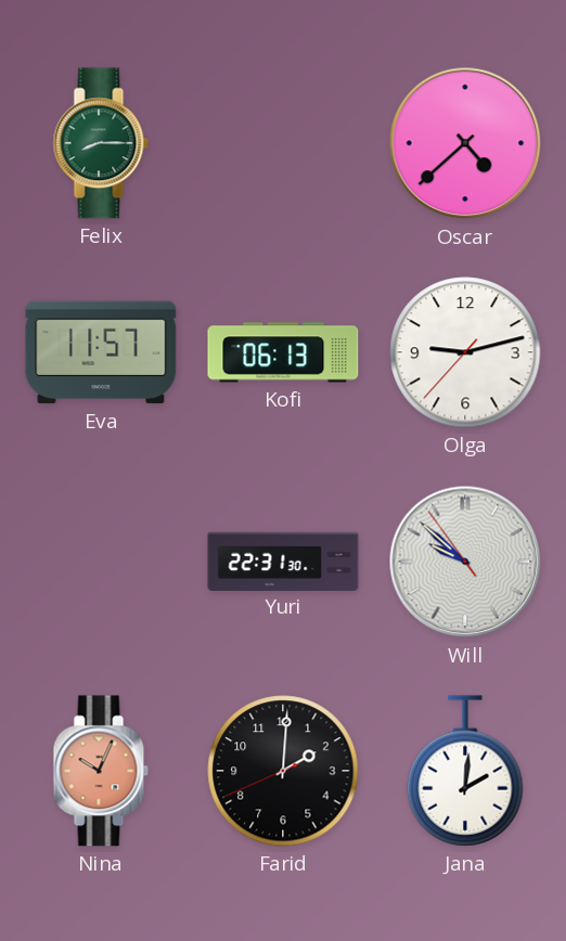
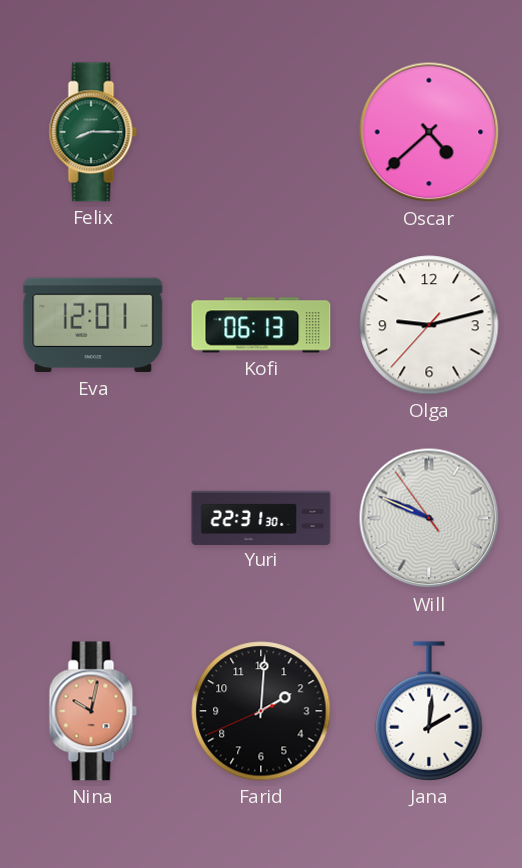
Eva: 11:57 -> 12:01
Will: 9:51 -> 9:48
Nina: 10:04 -> 10:02
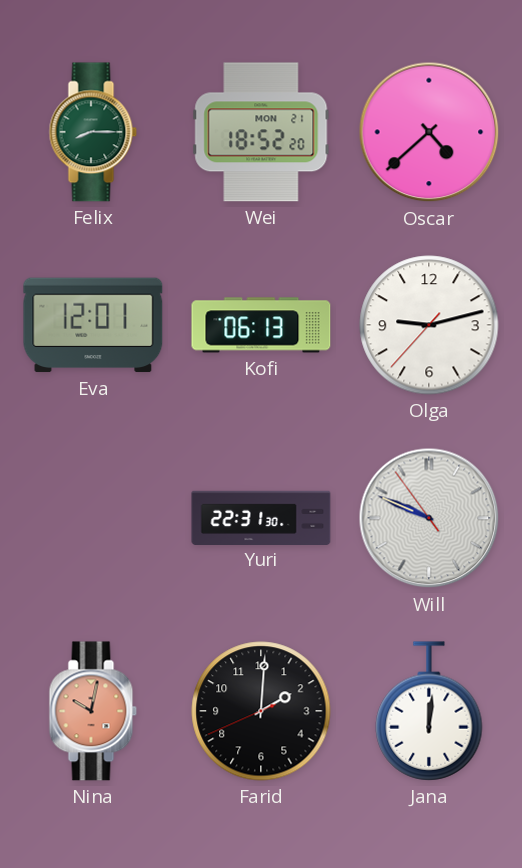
Wei: none -> 18:52
Jana: 2:01 -> 12:01
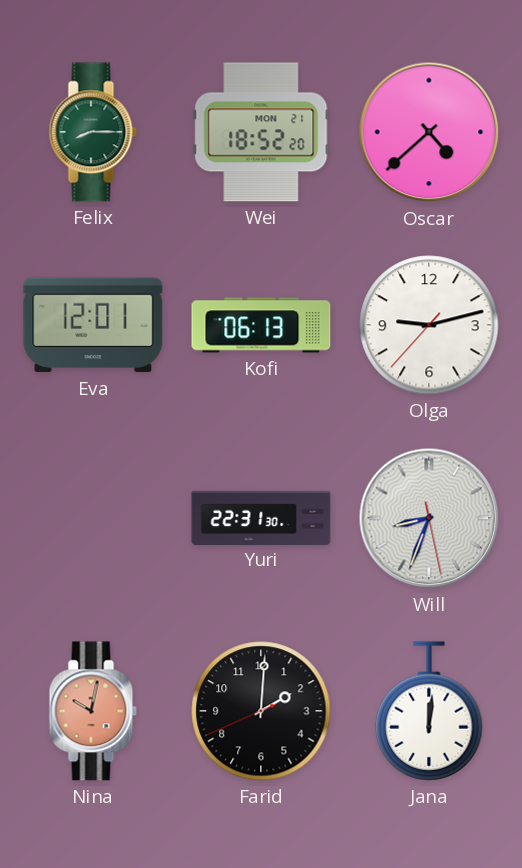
Will: 9:48 -> 8:33
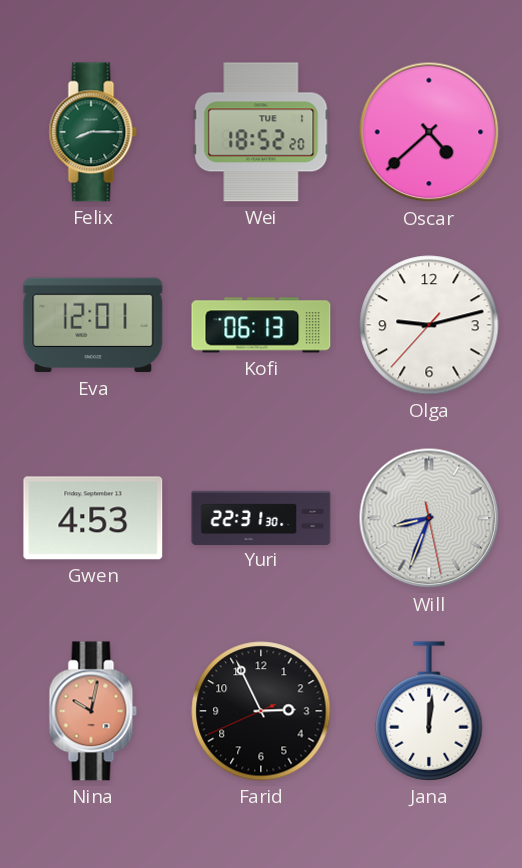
Wei date: MON 21 -> TUE 1
Gwen: none -> 4:53
Farid: 2:00 -> 2:55
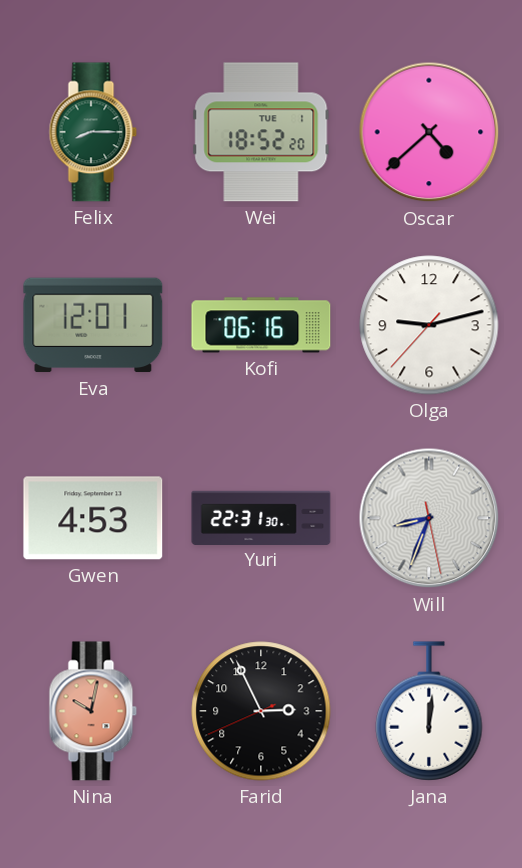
Kofi: 06:13 -> 06:16
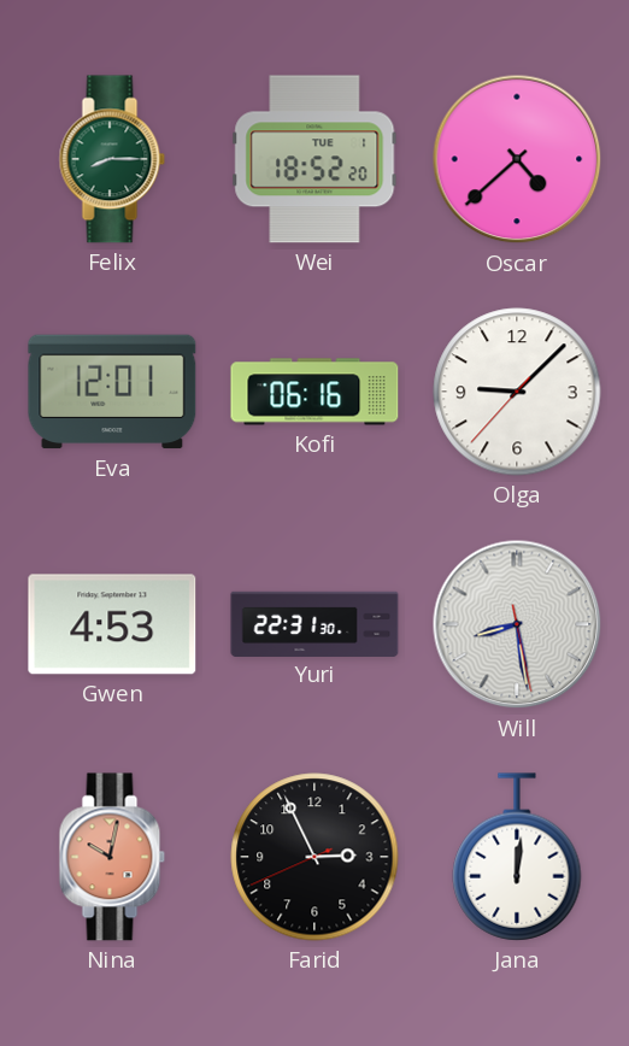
Olga: 9:12 -> 9:07
Will: 8:33 -> 8:28
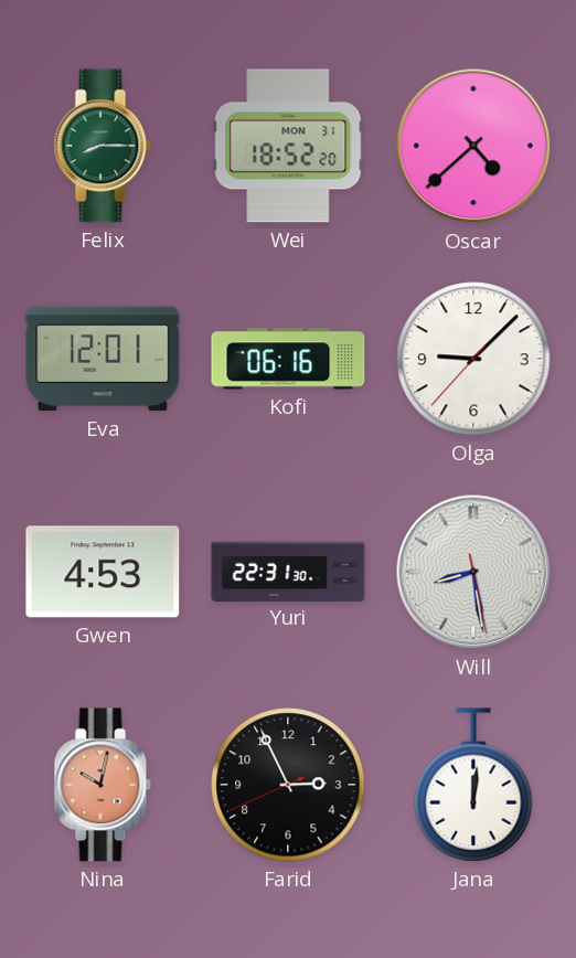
Wei date: TUE 1 -> MON 31
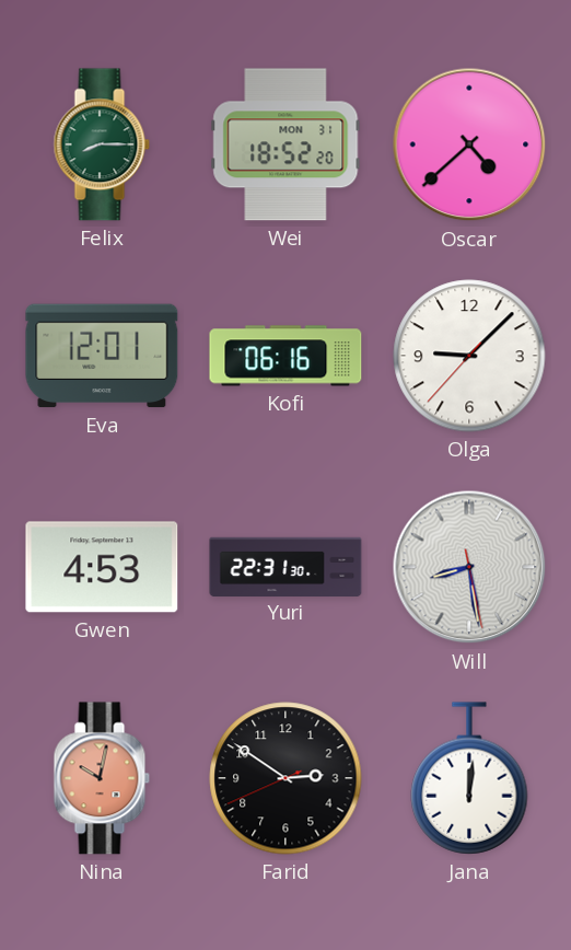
Farid: 2:55 -> 2:50
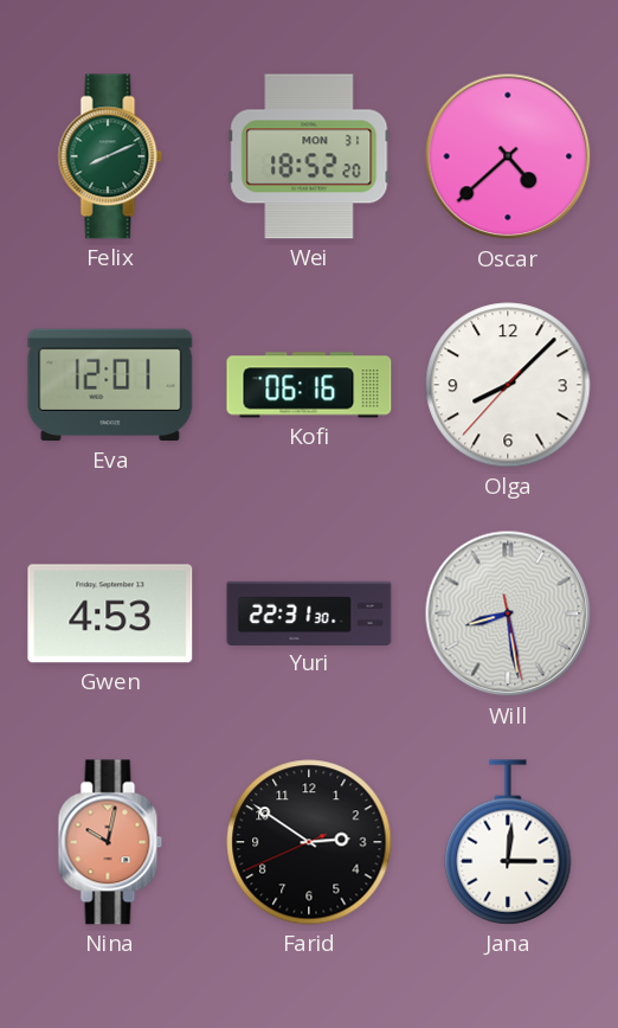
Felix: 8:15 -> 8:11
Olga: 9:07 -> 8:07
Jana: 12:01 -> 3:01
